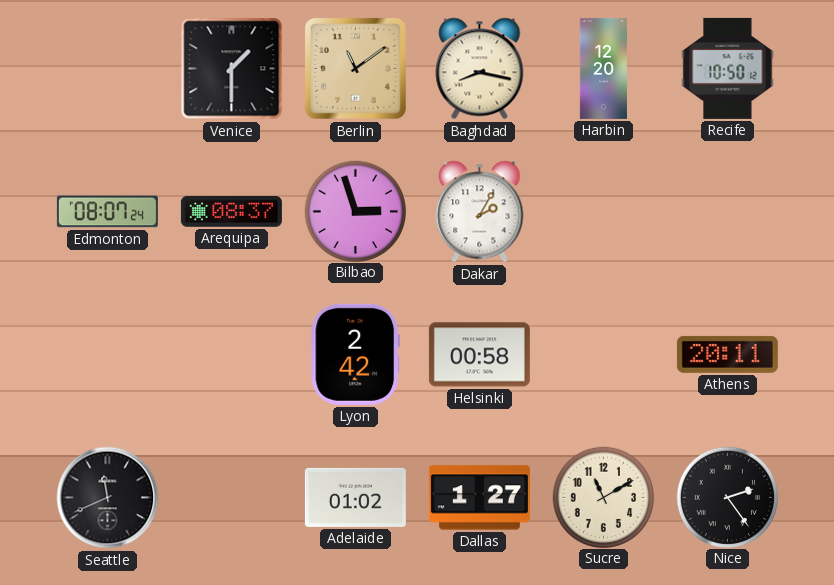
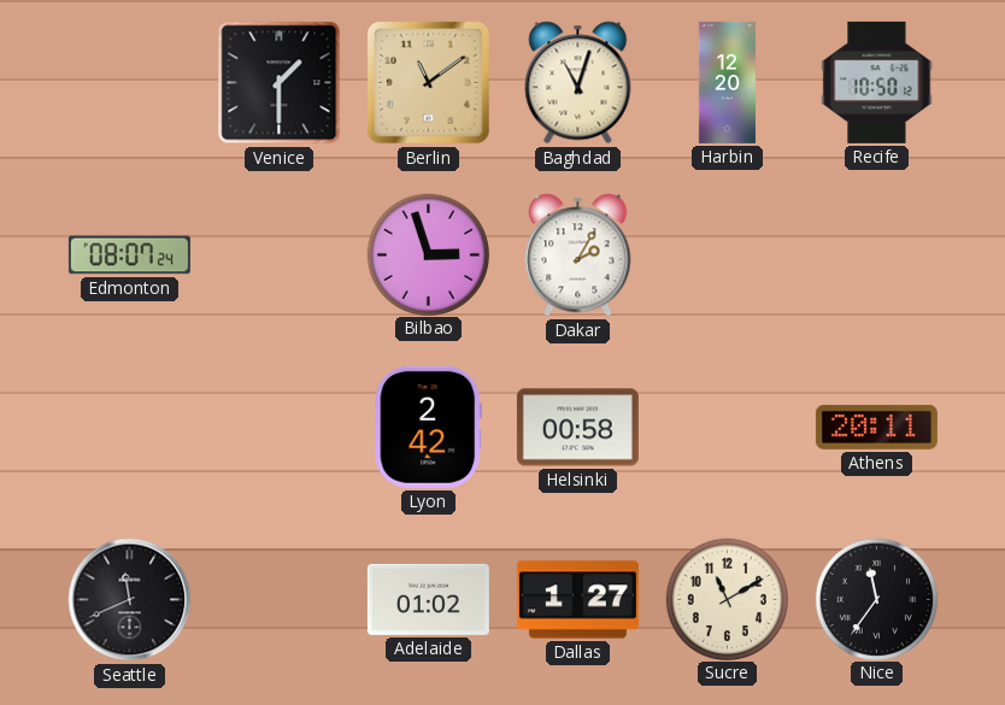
Baghdad: 8:17 -> 11:03
Arequipa: 08:37 -> none
Nice: 2:24 -> 11:36
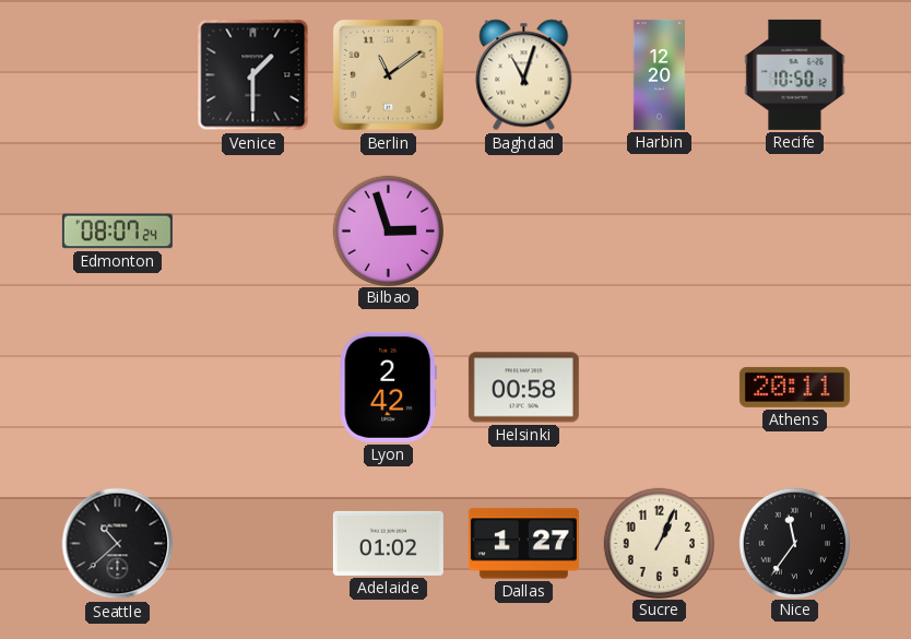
Dakar: 2:05 -> none
Seattle: 11:41 -> 10:38
Sucre: 11:10 -> 1:04
